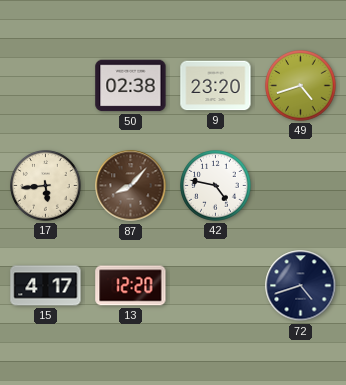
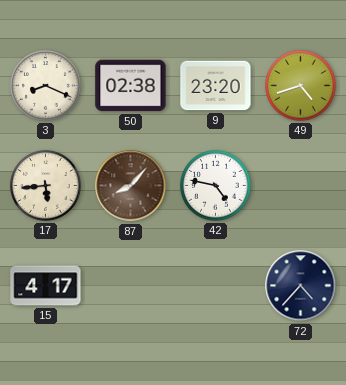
3: none -> 8:19
13: 12:20 -> none
72: 4:42 -> 4:37
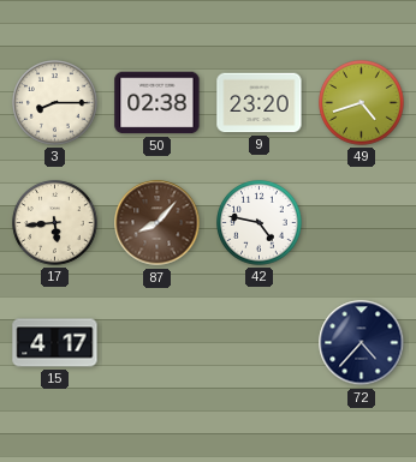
3: 8:19 -> 8:15
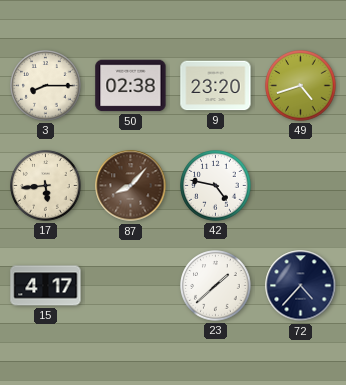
23: none -> 1:38
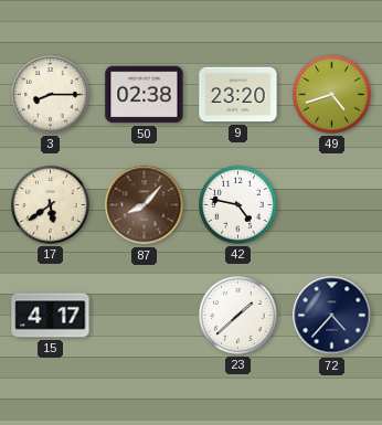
17: 5:44 -> 5:39
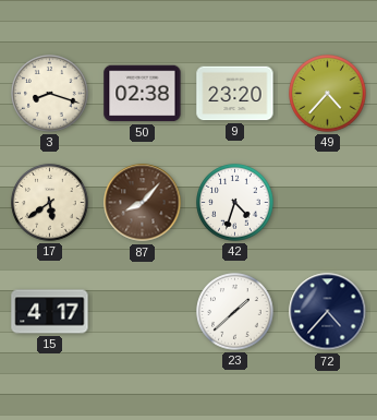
3: 8:15 -> 8:18
49: 4:42 -> 4:37
42: 4:47 -> 4:33
